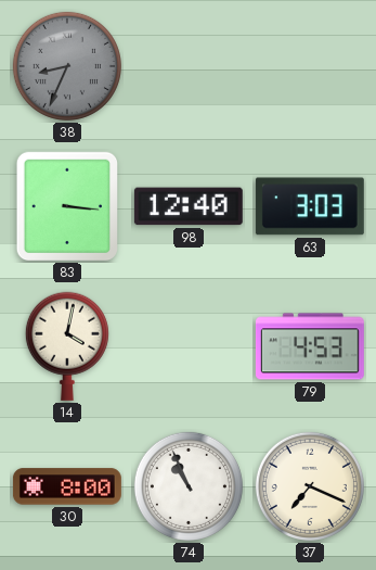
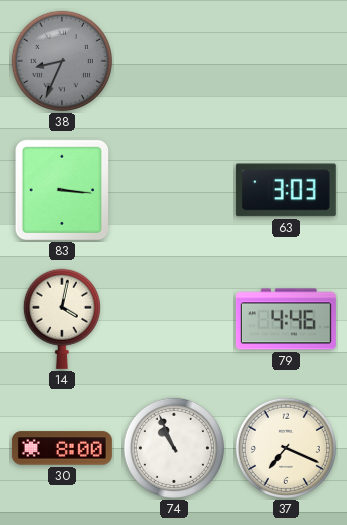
98: 12:40 -> none
79: 4:53 -> 4:46
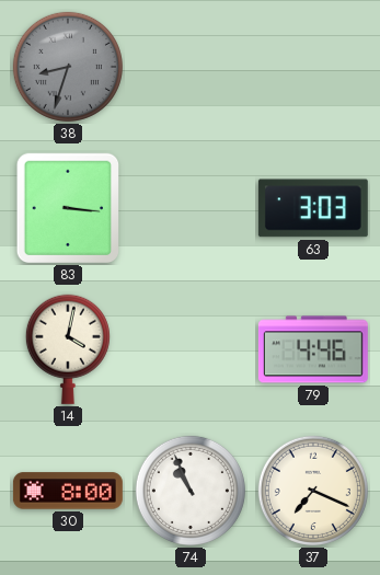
38: 8:34 -> 8:33
